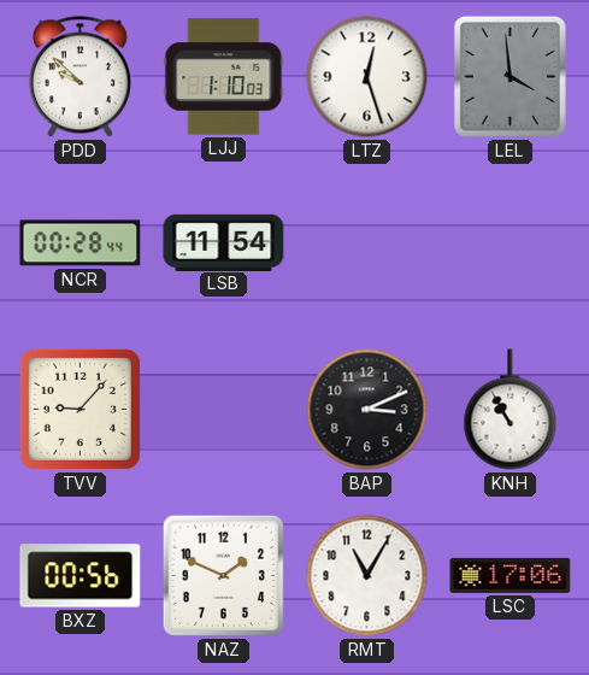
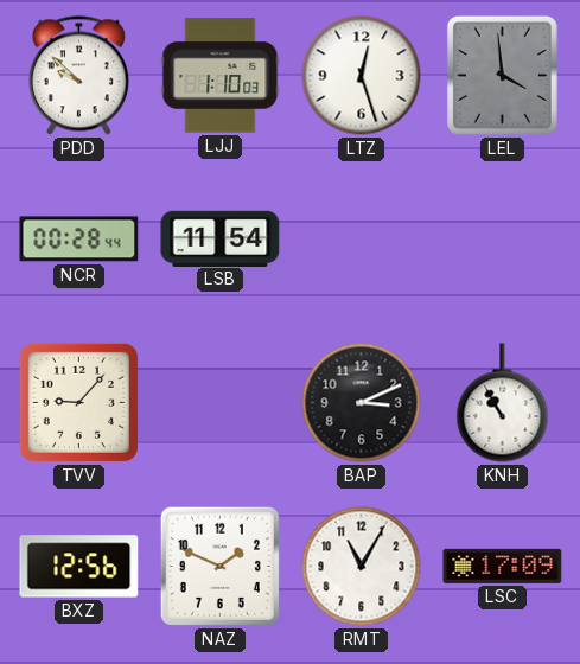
BXZ: 00:56 -> 12:56
LSC: 17:06 -> 17:09
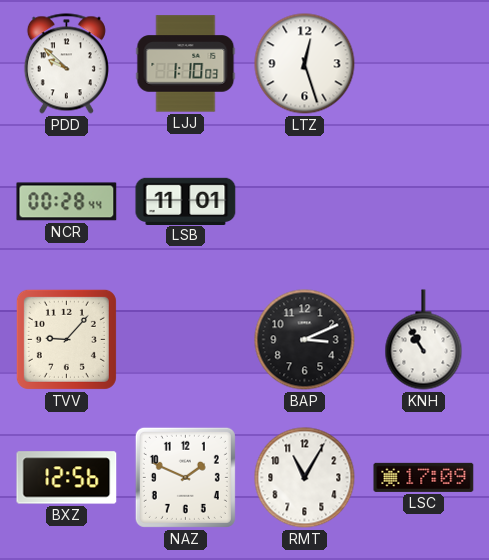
LEL: 3:59 -> none
LSB: 11:54 -> 11:01
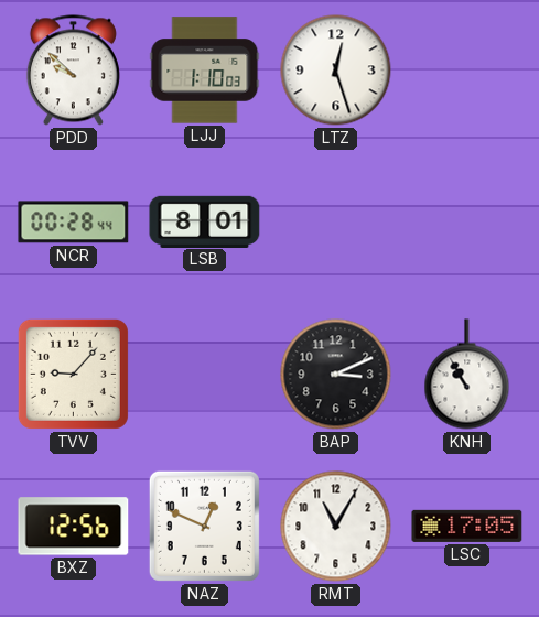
LSB: 11:01 -> 8:01
NAZ: 1:49 -> 12:49
LSC: 17:09 -> 17:05
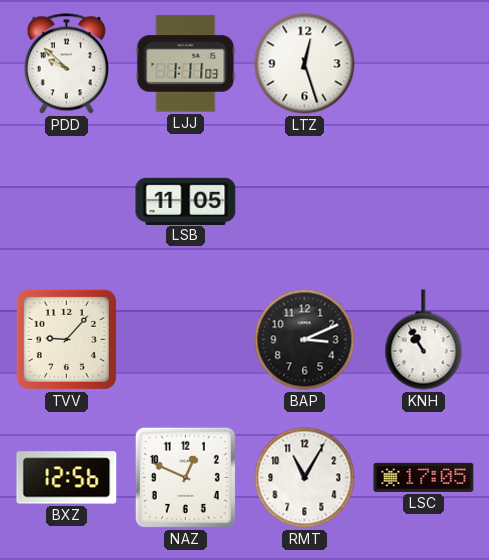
LJJ: 1:10 -> 1:11
NCR: 00:28 -> none
LSB: 8:01 -> 11:05
